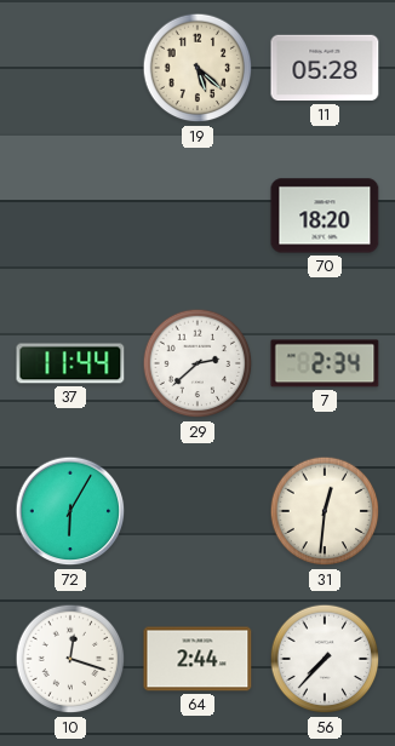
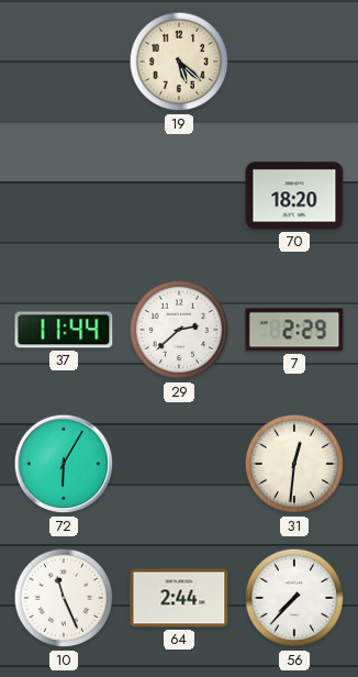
11: 05:28 -> none
7: 2:34 -> 2:29
10: 12:18 -> 11:26
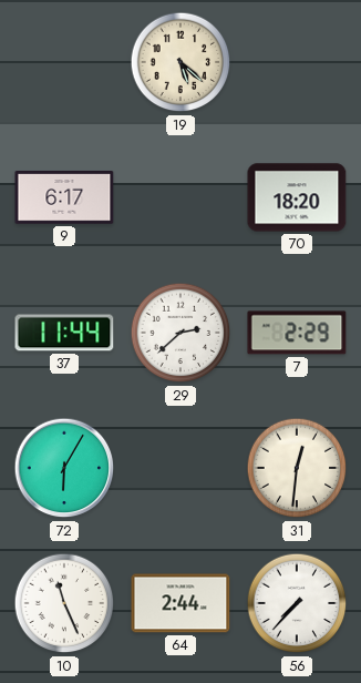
9: none -> 6:17
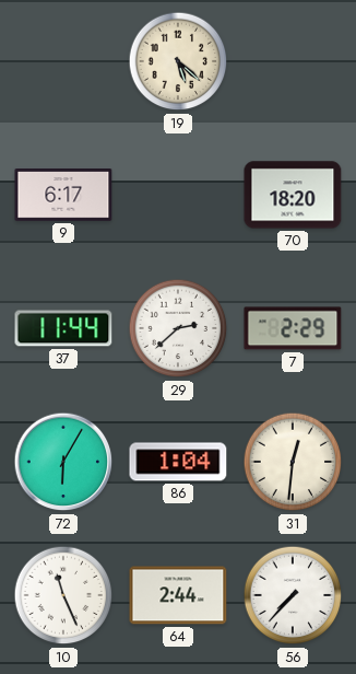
86: none -> 1:04
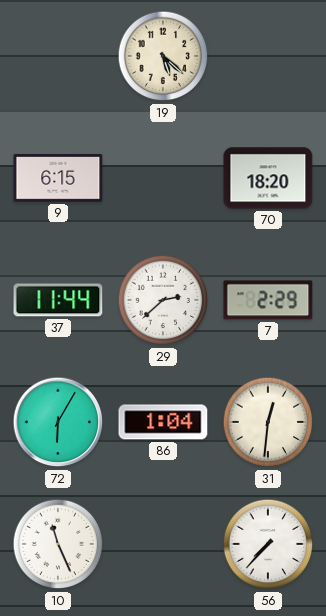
9: 6:17 -> 6:15
64: 2:44 -> none
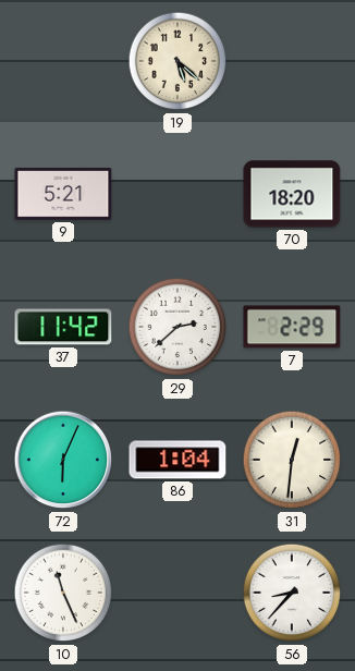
9: 6:15 -> 5:21
37: 11:44 -> 11:42
72: 6:05 -> 6:04
56: 7:37 -> 8:37
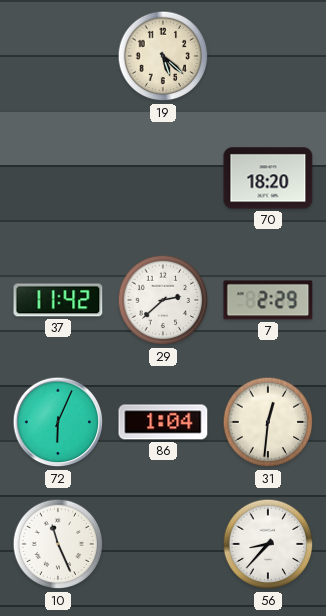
9: 5:21 -> none
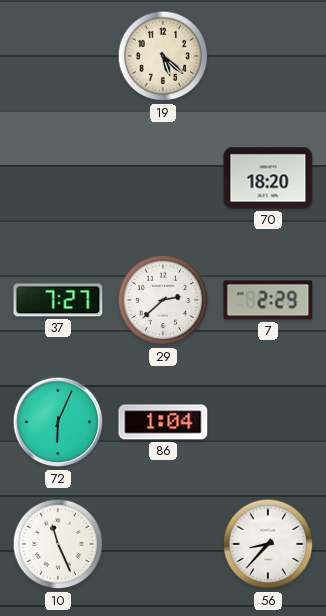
37: 11:42 -> 7:27
31: 12:31 -> none
